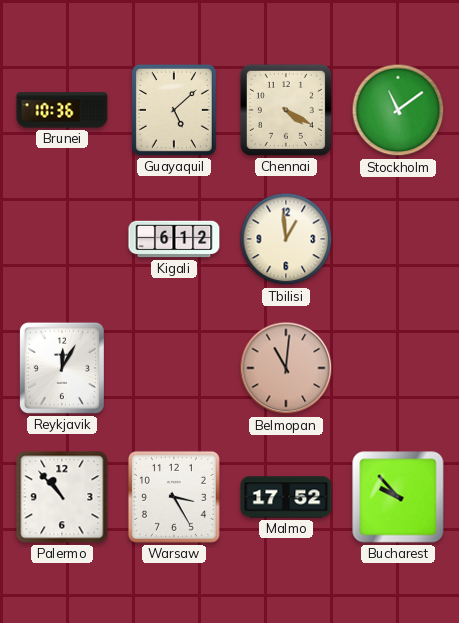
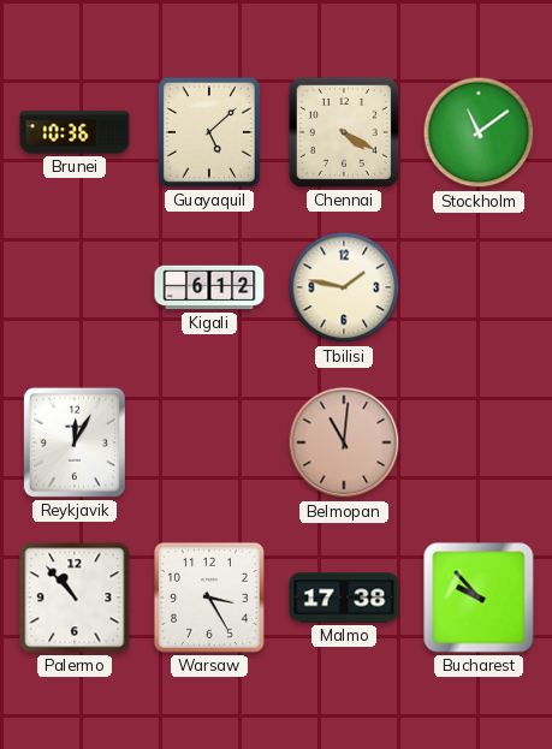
Tbilisi: 12:59 -> 1:47
Malmo: 17:52 -> 17:38
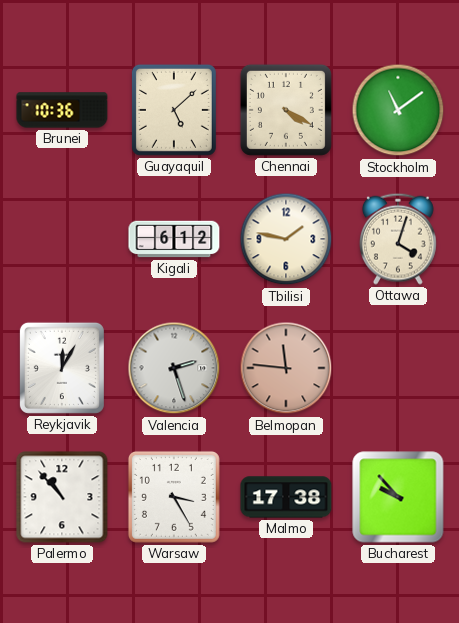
Ottawa: none -> 4:03
Valencia: none -> 2:27
Belmopan: 11:01 -> 11:46
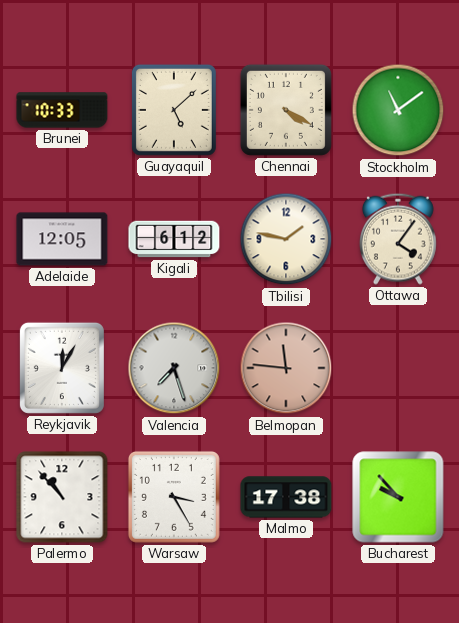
Brunei: 10:36 -> 10:33
Adelaide: none -> 12:05
Ottawa: 4:03 -> 4:06
Valencia: 2:27 -> 7:27
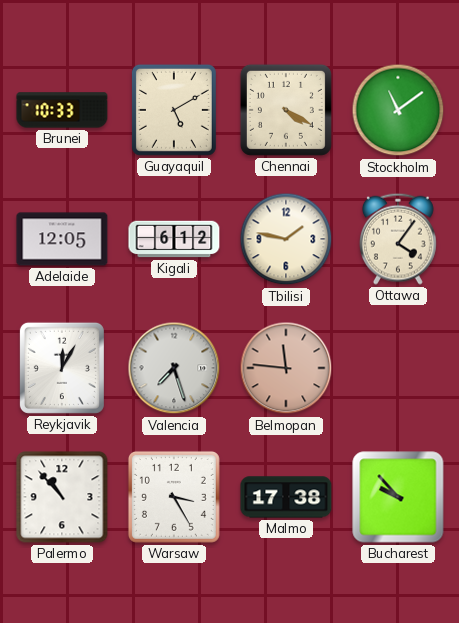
Guayaquil: 5:08 -> 5:10
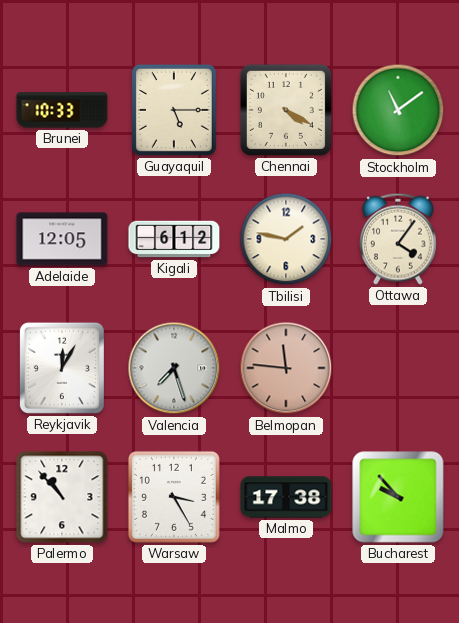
Guayaquil: 5:10 -> 5:15
